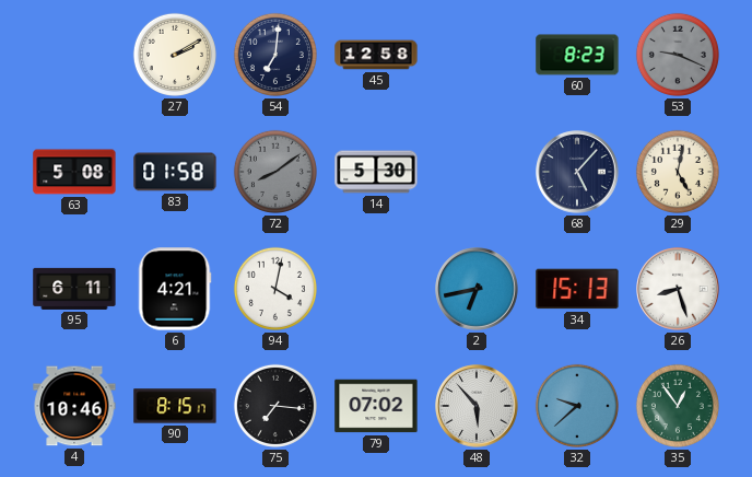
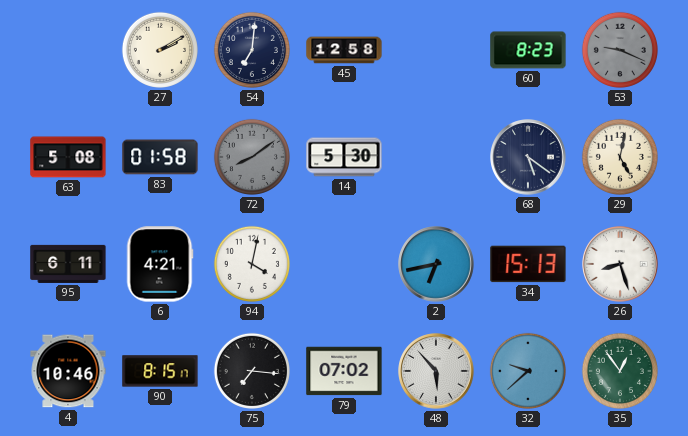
68: 5:07 -> 5:21
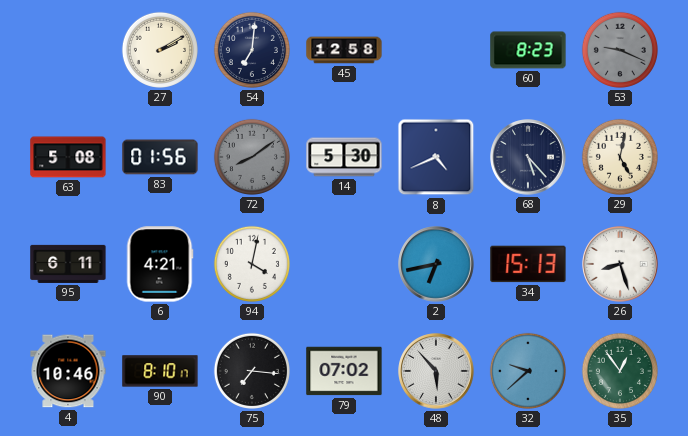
83: 01:58 -> 01:56
8: none -> 4:41
68: 5:21 -> 5:23
90: 8:15 -> 8:10
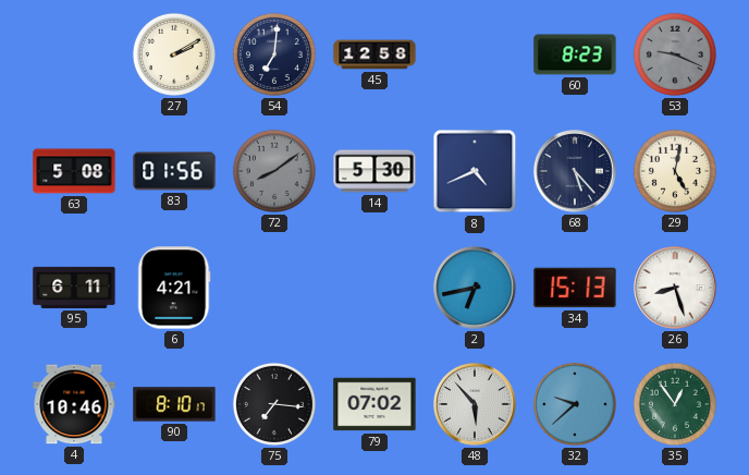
94: 4:02 -> none
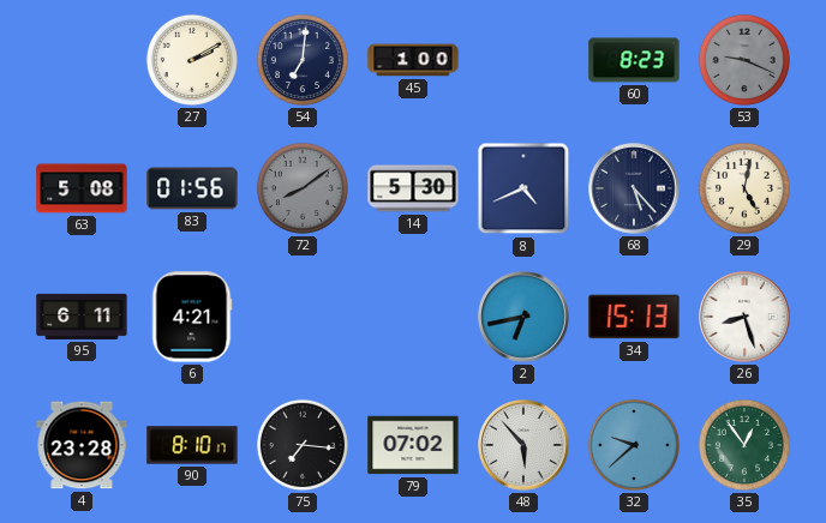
45: 12:58 -> 1:00
4: 10:46 -> 23:28
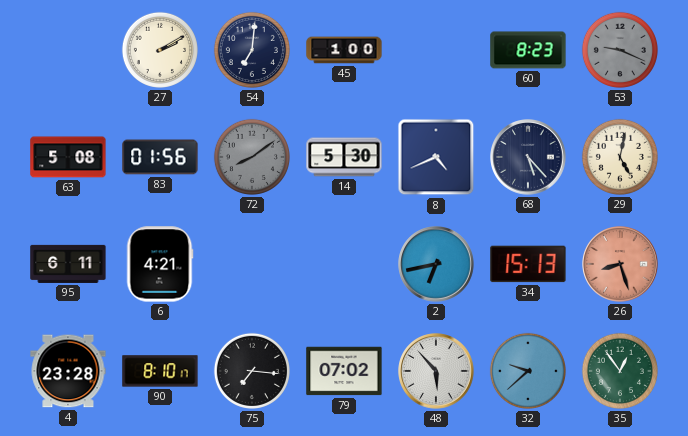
26 dial: white -> salmon
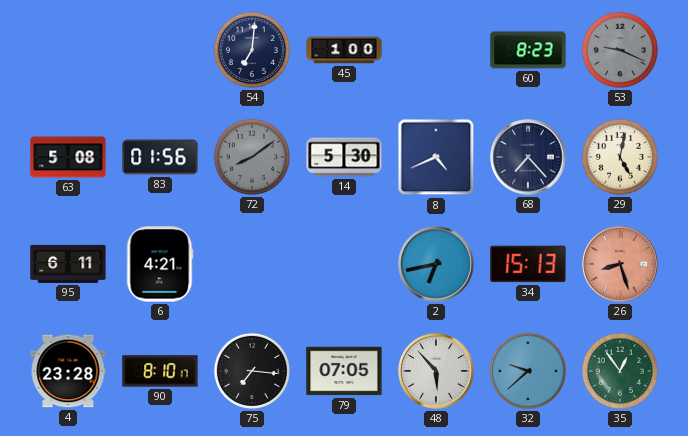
27: 2:10 -> none
68: 5:23 -> 7:23
79: 07:02 -> 07:05
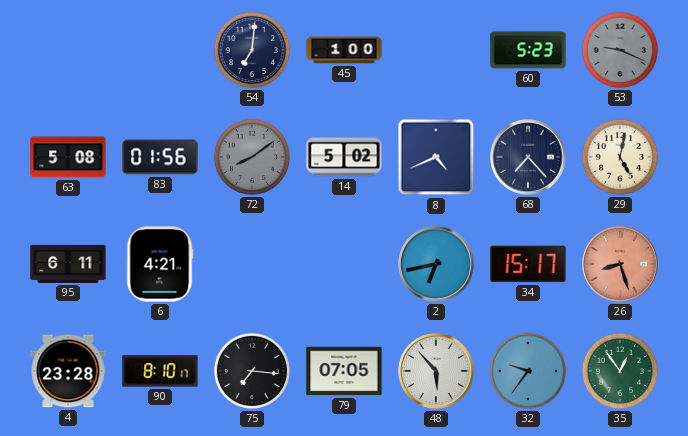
60: 8:23 -> 5:23
14: 5:30 -> 5:02
34: 15:13 -> 15:17
32: 9:38 -> 9:36
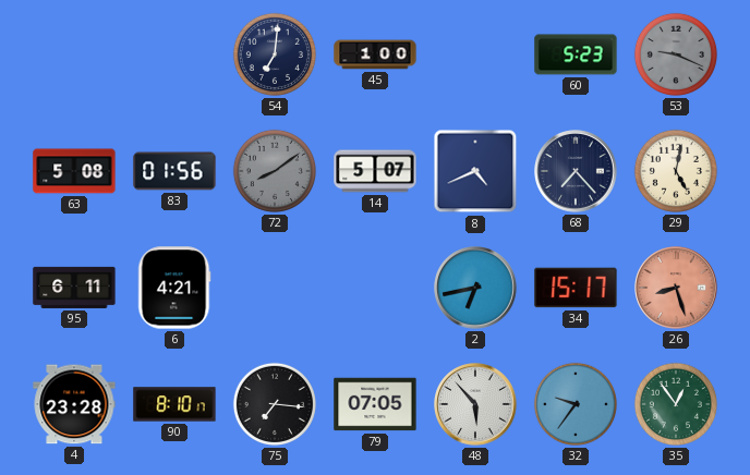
14: 5:02 -> 5:07
